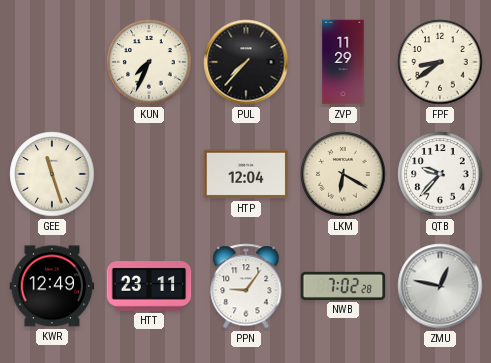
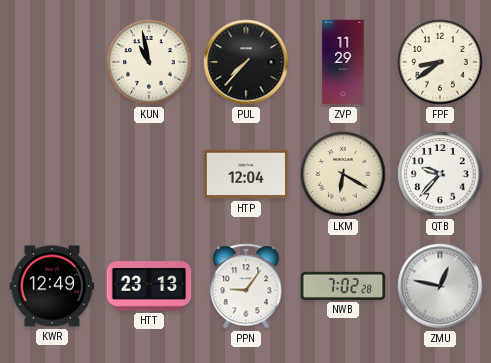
KUN: 7:34 -> 10:58
GEE: 11:27 -> none
HTT: 23:11 -> 23:13
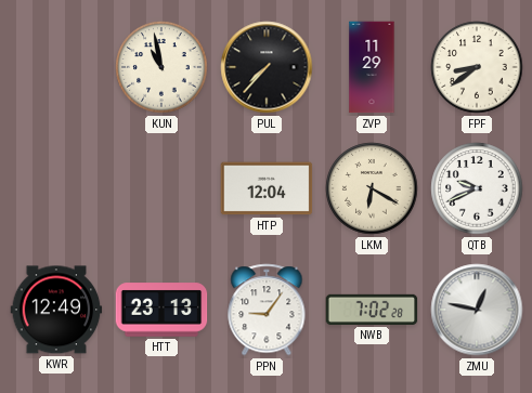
QTB: 9:37 -> 9:41
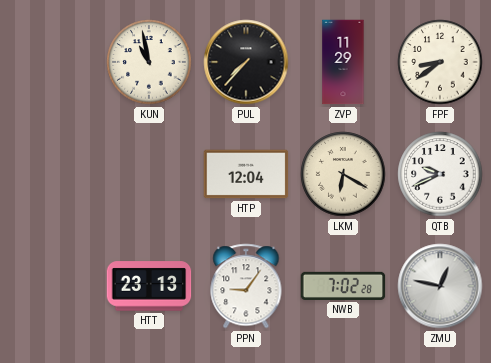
KWR: 12:49 -> none
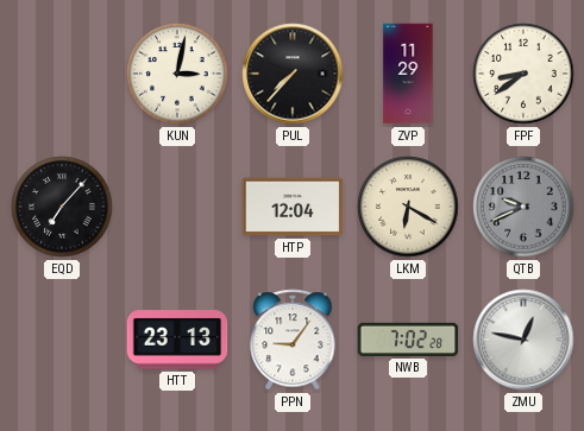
KUN: 10:58 -> 3:02
EQD: none -> 7:07
QTB dial: white -> grey
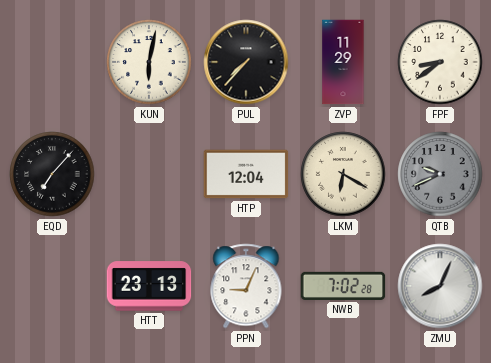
KUN: 3:02 -> 6:02
PPN: 9:06 -> 9:04
ZMU: 12:47 -> 8:04
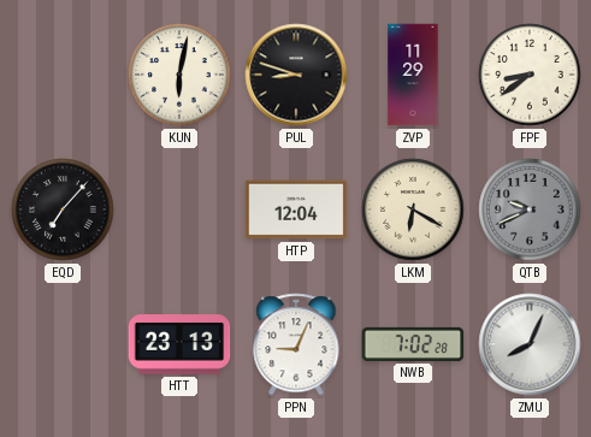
PUL: 7:37 -> 8:48
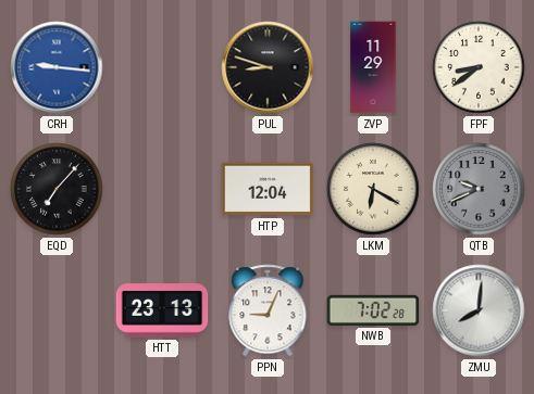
CRH: none -> 9:16
KUN: 6:02 -> none
ZMU: 8:04 -> 8:01
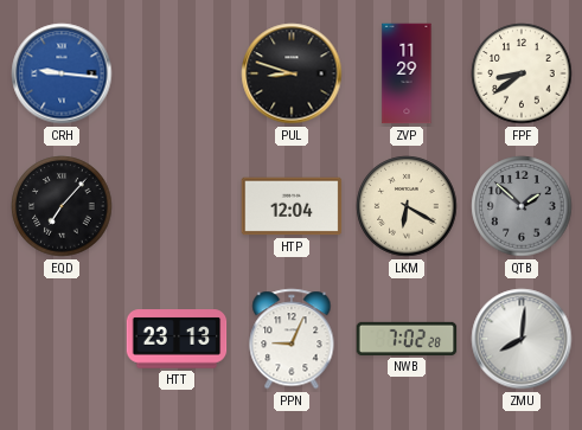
QTB: 9:41 -> 1:52
